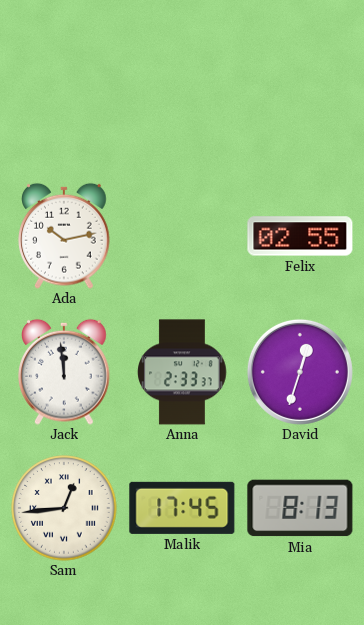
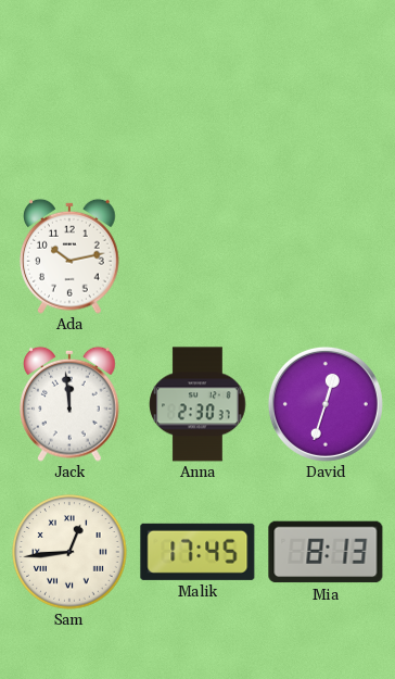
Felix: 02:55 -> none
Anna: 2:33 -> 2:30
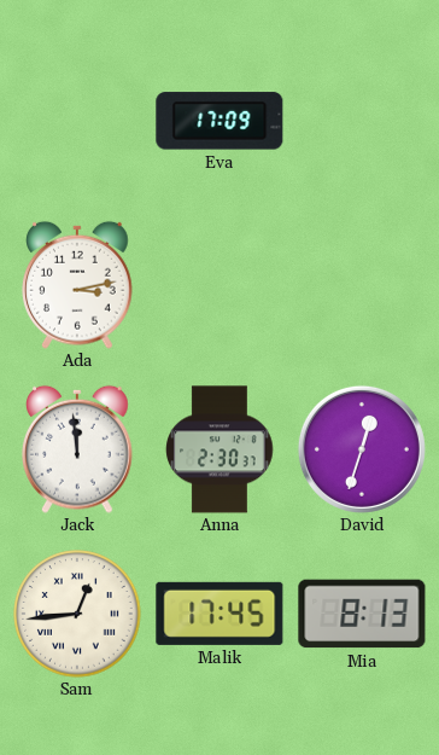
Eva: none -> 17:09
Ada: 10:13 -> 3:13
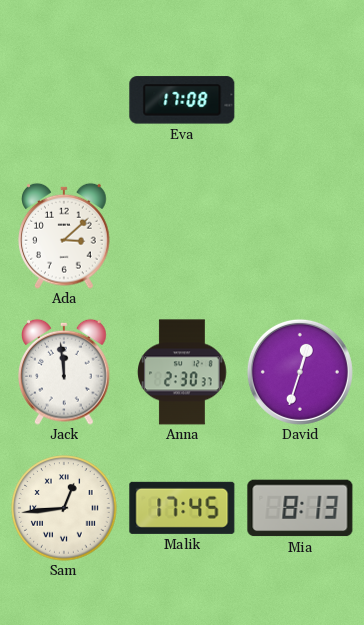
Eva: 17:09 -> 17:08
Ada: 3:13 -> 3:08
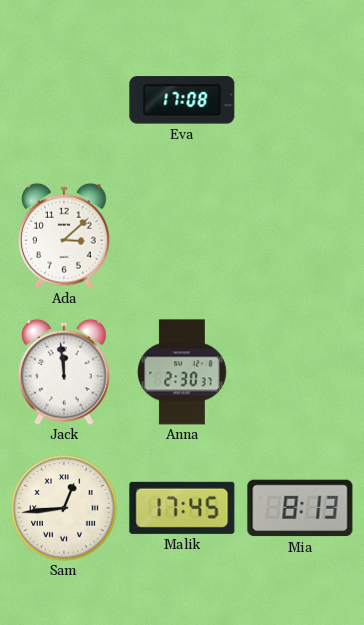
David: 12:33 -> none
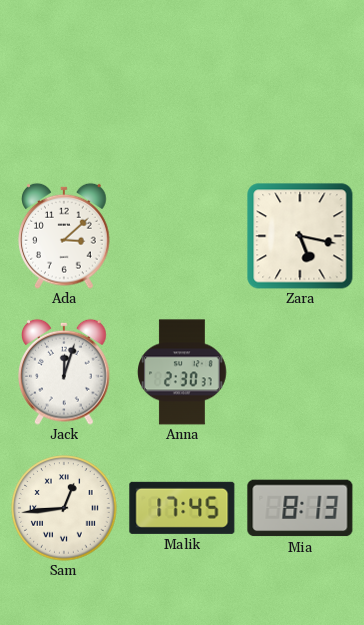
Eva: 17:08 -> none
Zara: none -> 5:17
Jack: 11:59 -> 12:03
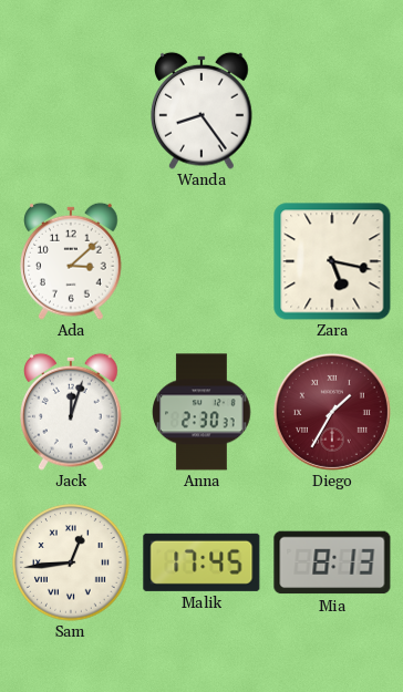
Wanda: none -> 8:24
Diego: none -> 1:35
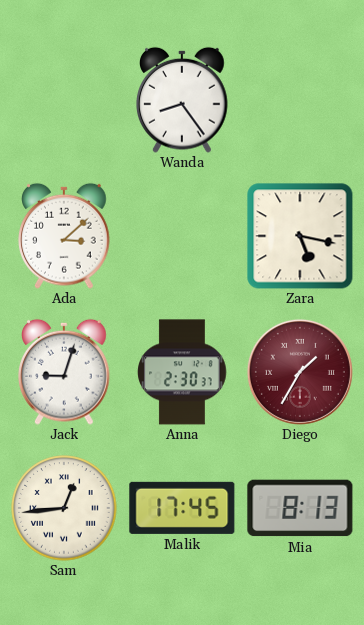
Jack: 12:03 -> 9:03
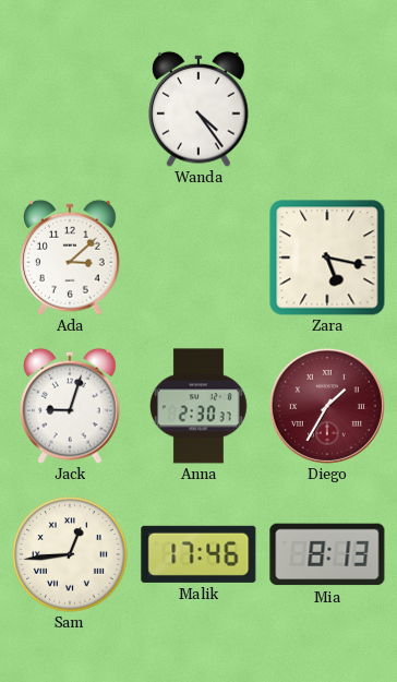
Wanda: 8:24 -> 4:24
Malik: 17:45 -> 17:46
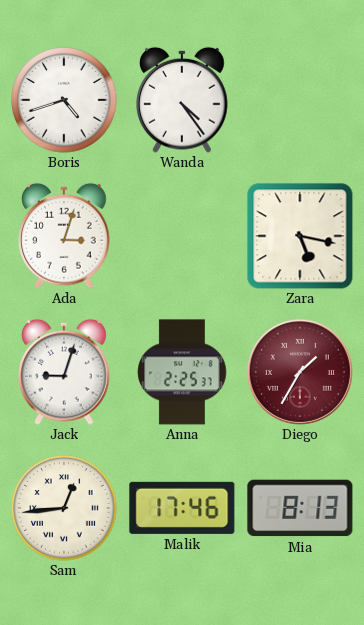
Boris: none -> 4:42
Ada: 3:08 -> 3:03
Anna: 2:30 -> 2:25
